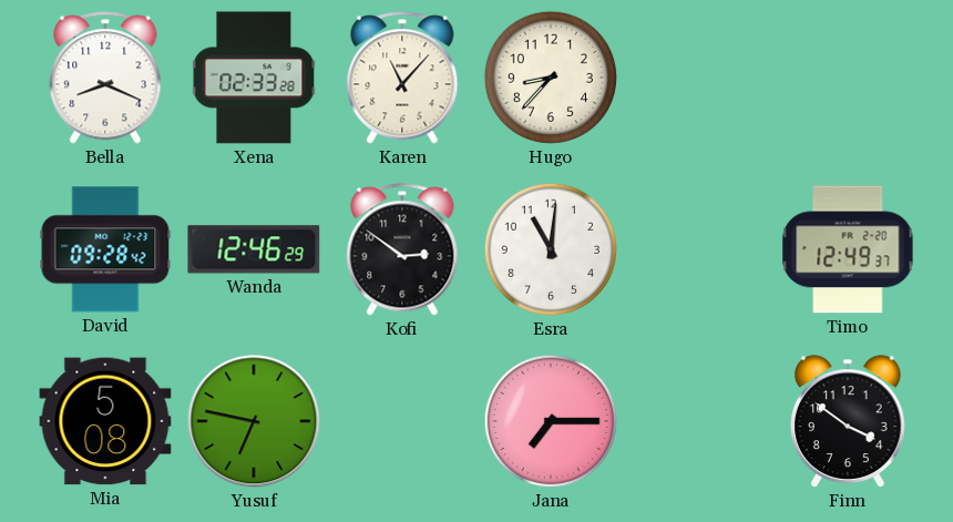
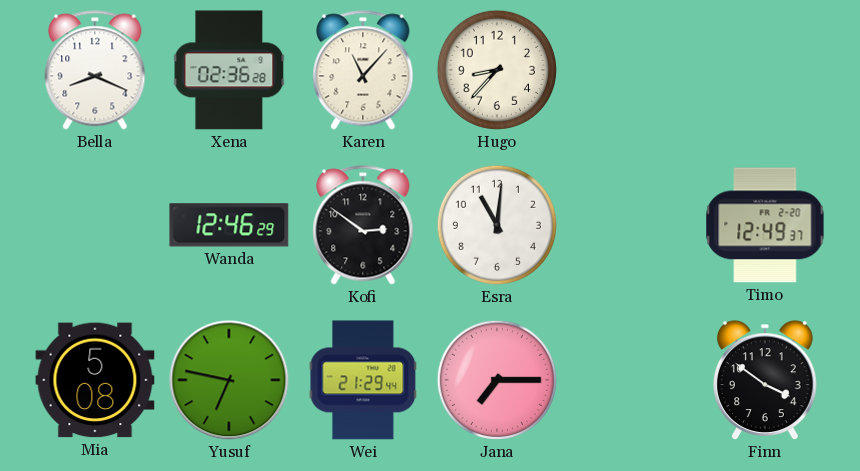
Xena: 02:33 -> 02:36
David: 09:28 -> none
Wei: none -> 21:29
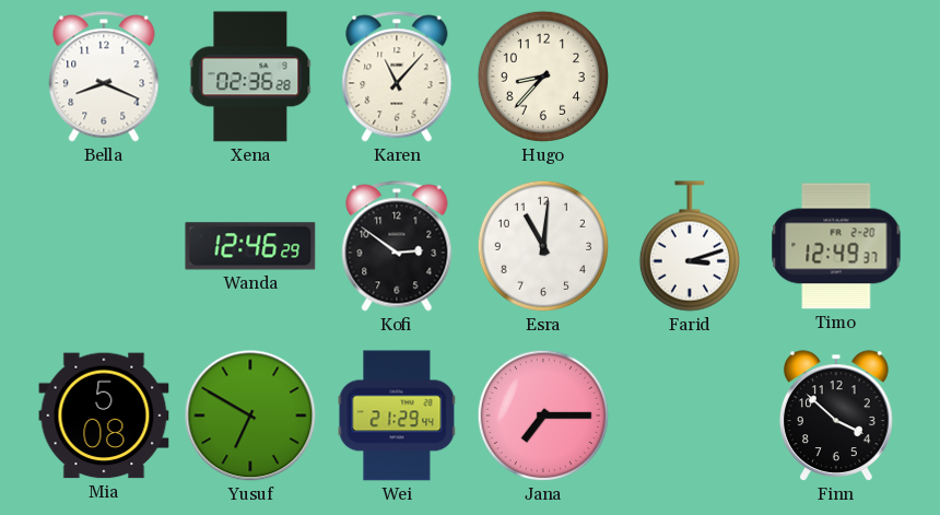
Farid: none -> 3:12
Yusuf: 6:47 -> 6:50
Finn: 3:51 -> 3:52
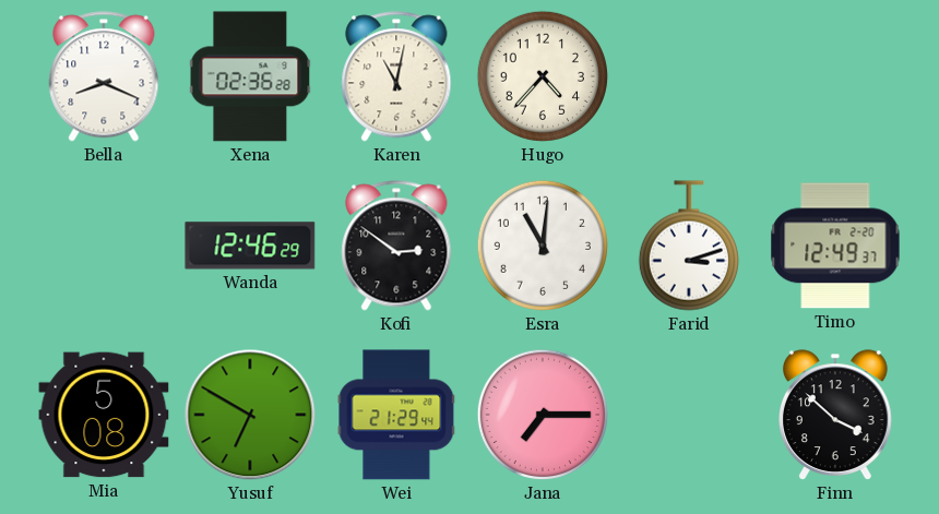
Karen: 11:07 -> 11:02
Hugo: 8:37 -> 4:37
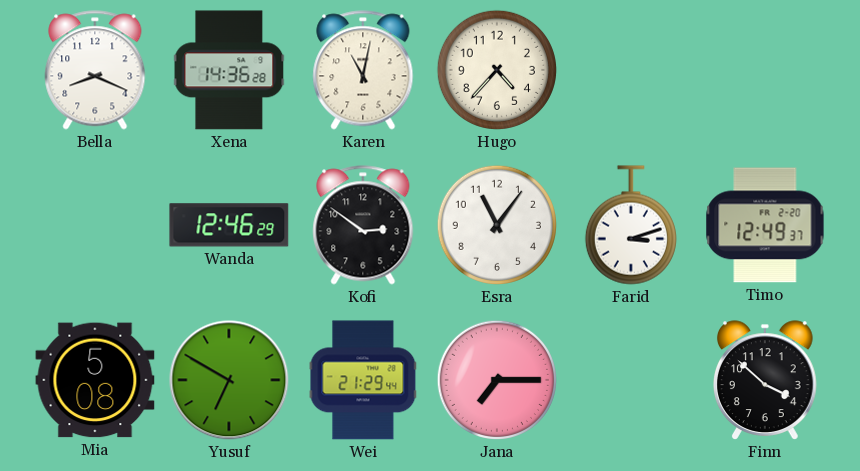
Xena: 02:36 -> 14:36
Esra: 11:01 -> 11:06
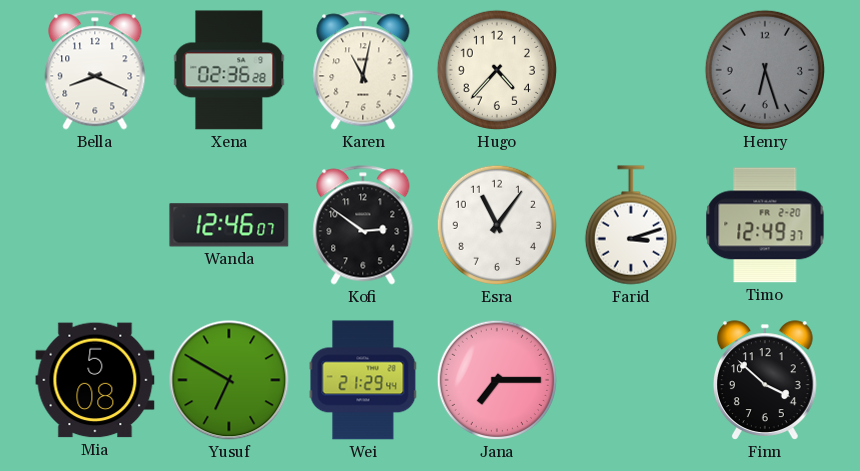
Xena: 14:36 -> 02:36
Henry: none -> 6:27
Wanda: 12:46:29 -> 12:46:07
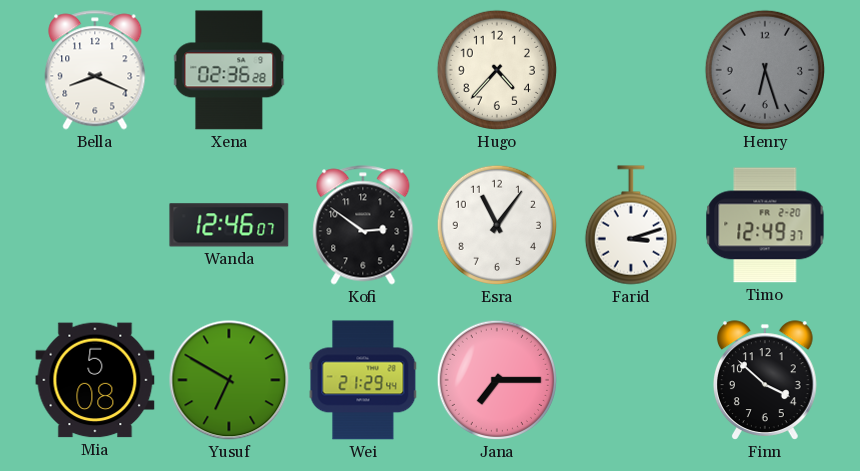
Karen: 11:02 -> none
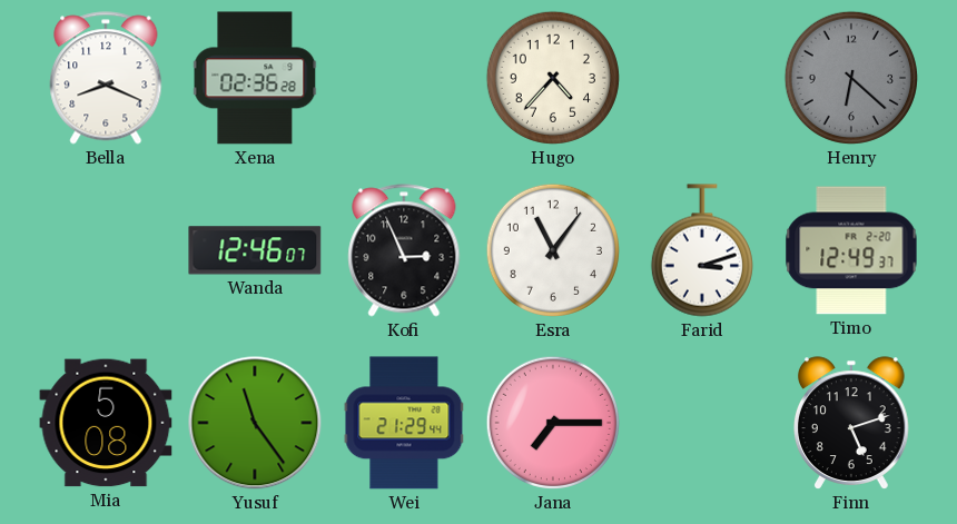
Henry: 6:27 -> 6:22
Kofi: 2:51 -> 2:56
Yusuf: 6:50 -> 11:24
Finn: 3:52 -> 5:12
